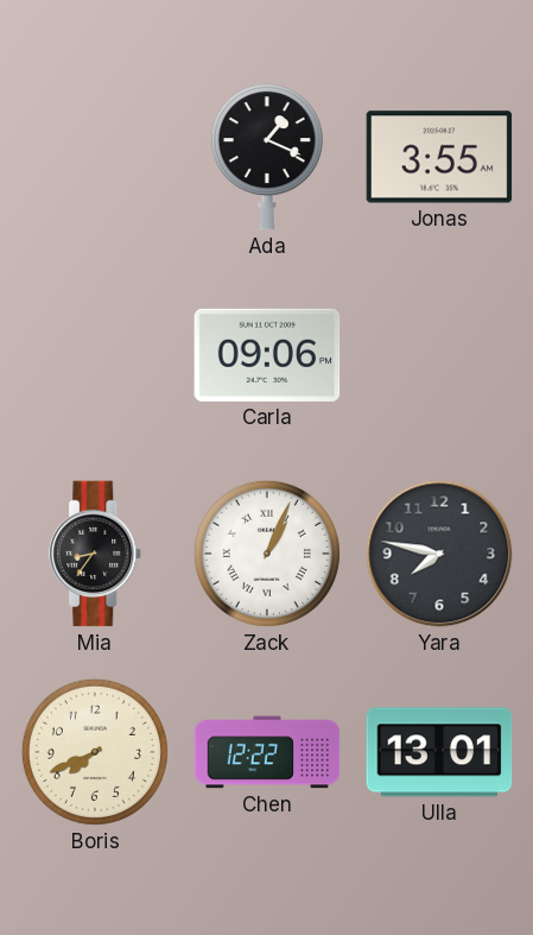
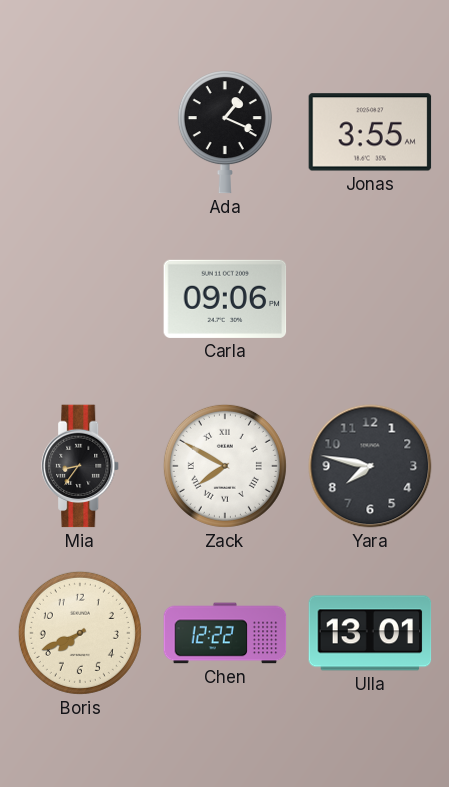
Zack: 1:04 -> 7:50
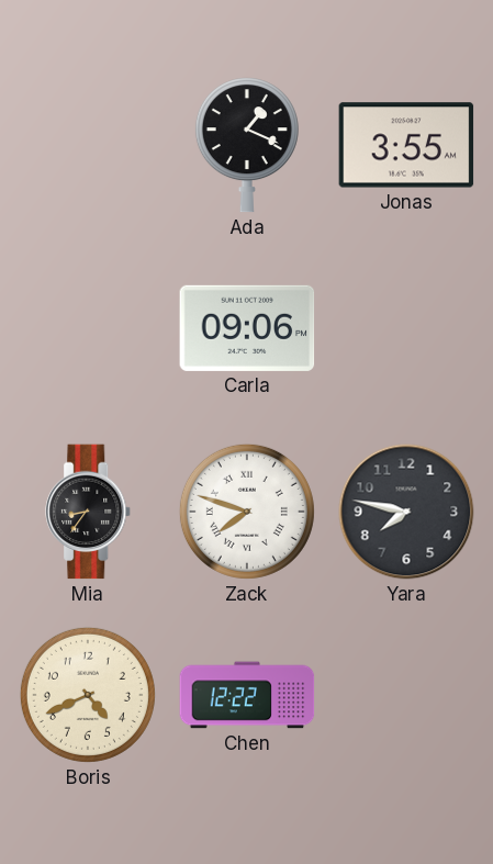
Zack: 7:50 -> 7:48
Boris: 7:41 -> 4:41
Ulla: 13:01 -> none
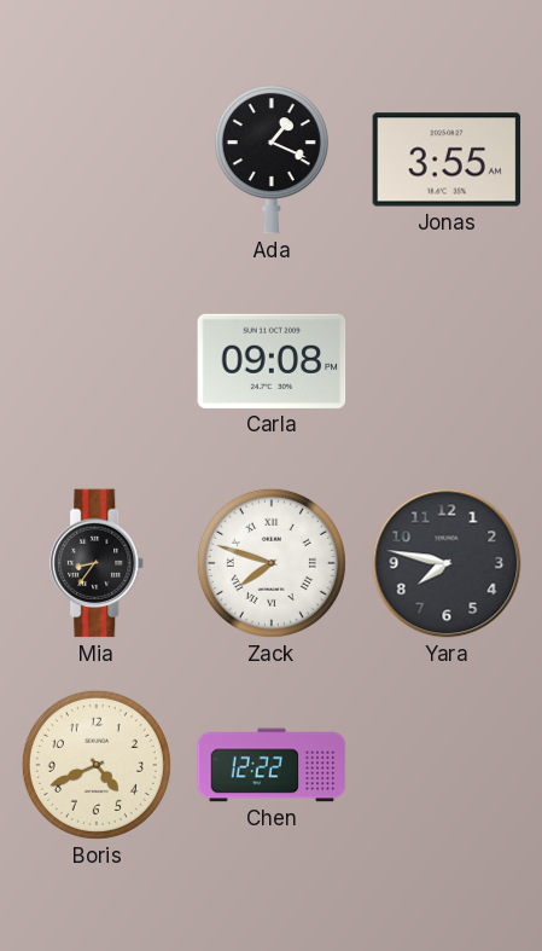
Carla: 09:06 -> 09:08
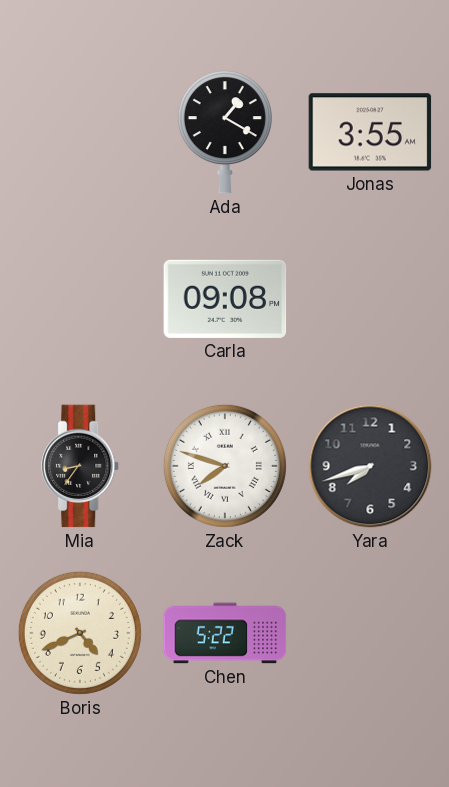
Ada: 1:19 -> 1:20
Yara: 7:47 -> 7:42
Chen: 12:22 -> 5:22
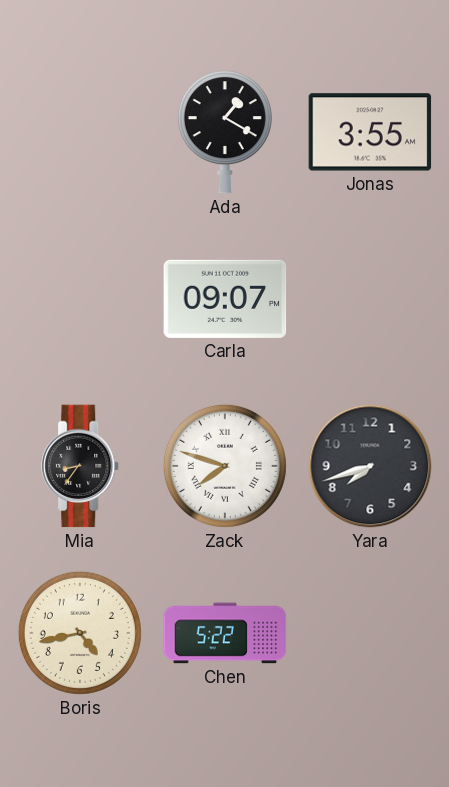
Carla: 09:08 -> 09:07
Boris: 4:41 -> 4:43
